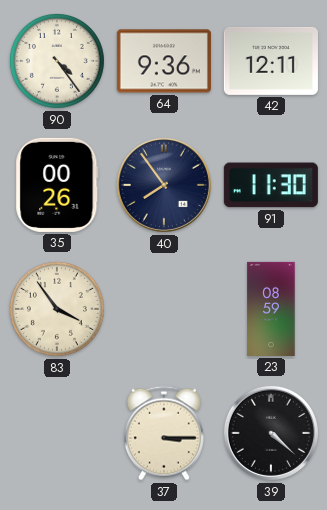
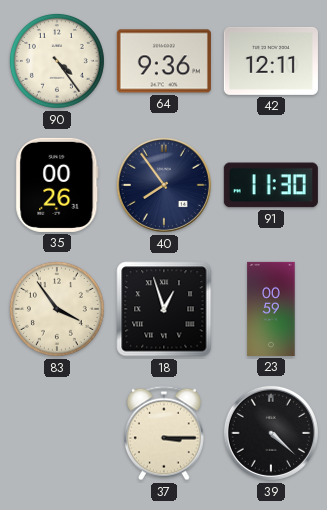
18: none -> 12:57
23: 08:59 -> 00:59
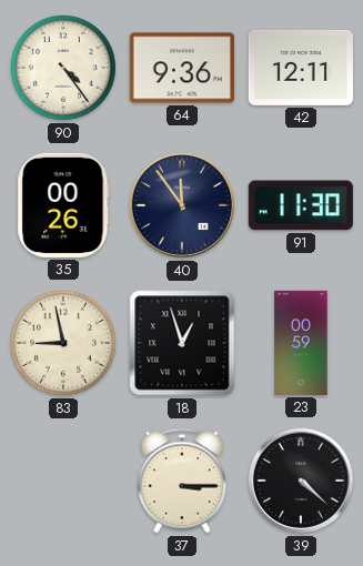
40: 7:54 -> 11:54
83: 3:54 -> 8:58
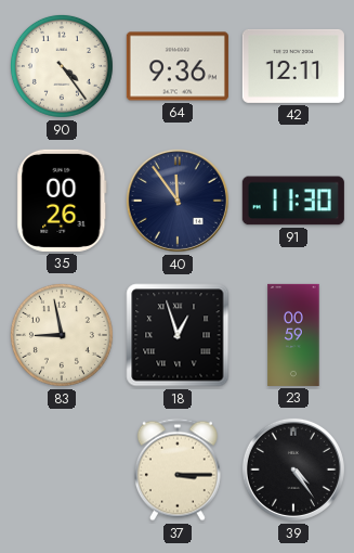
39: 4:22 -> 4:24
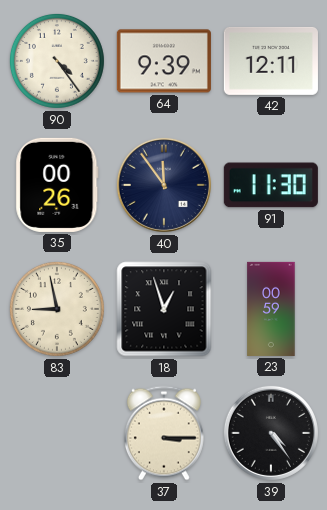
64: 9:36 -> 9:39
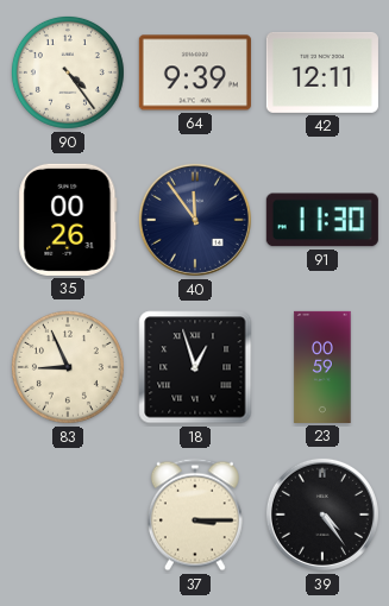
83: 8:58 -> 8:56
